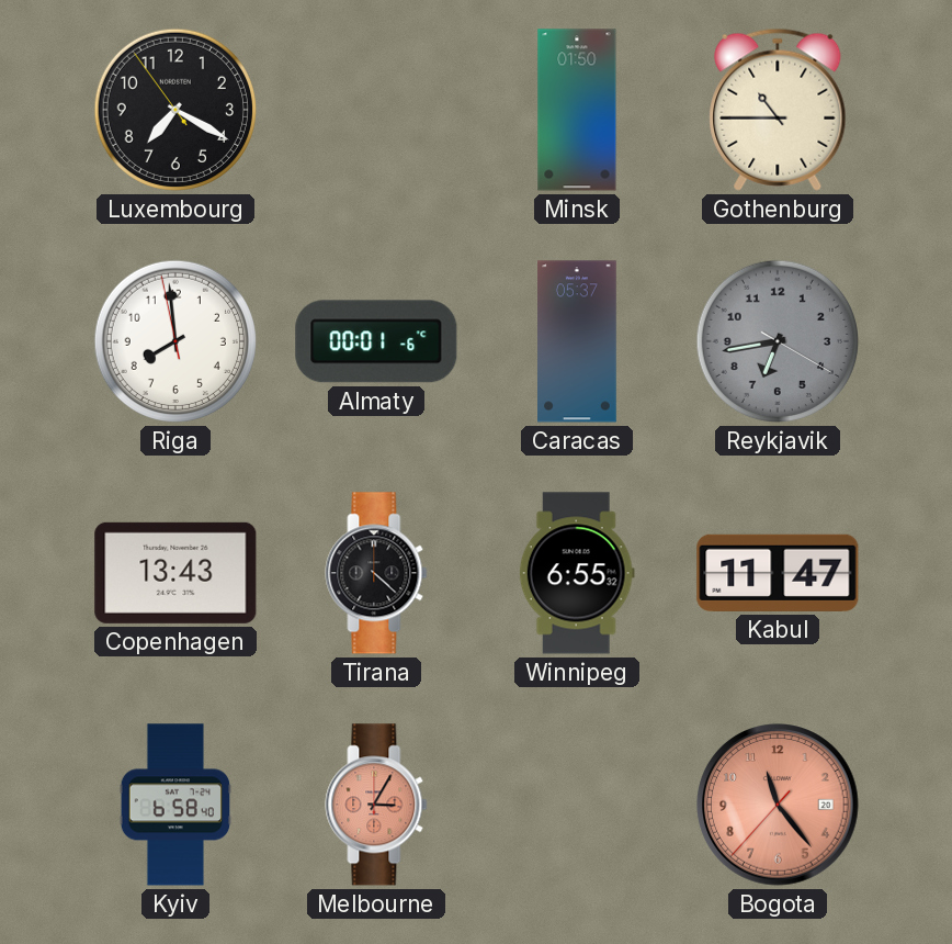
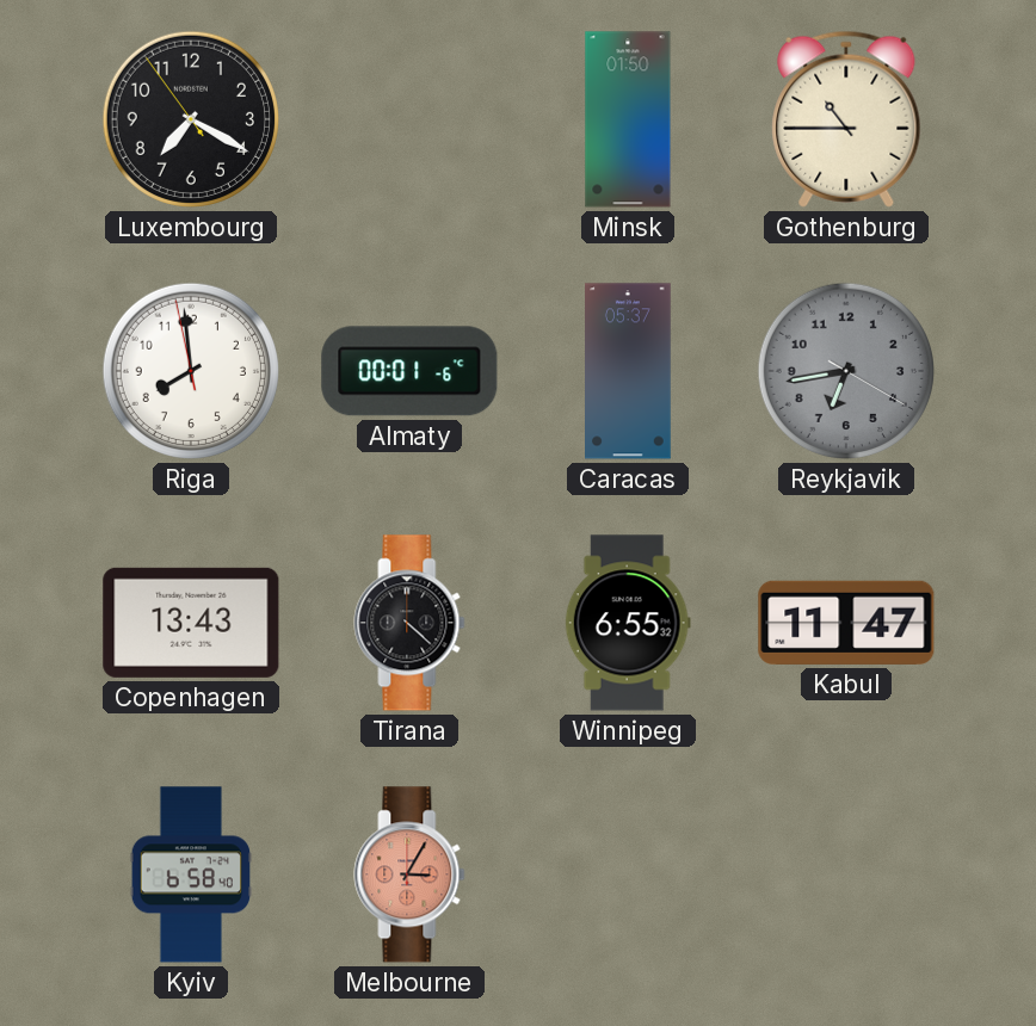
Bogota: 11:23 -> none
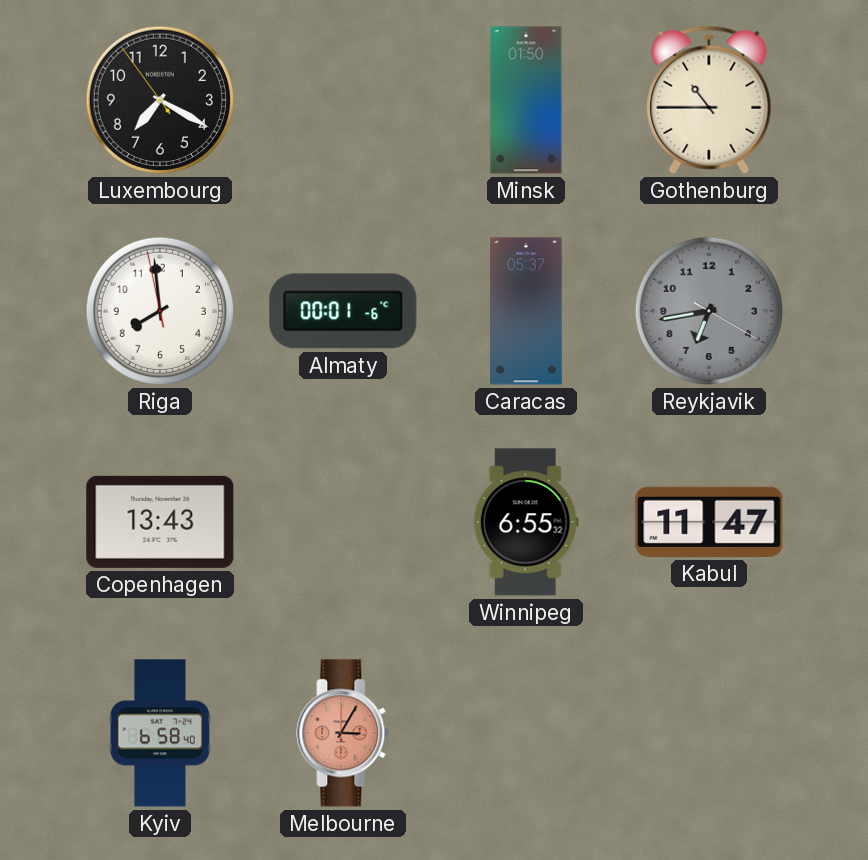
Tirana: 4:22 -> none
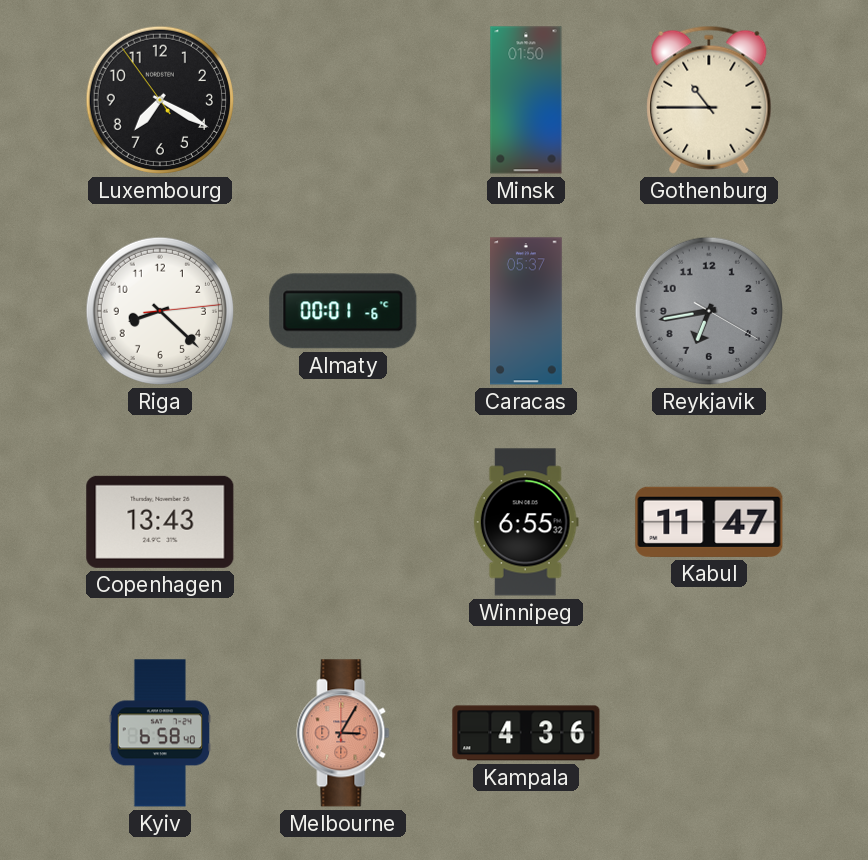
Riga: 7:58 -> 8:22
Kampala: none -> 4:36
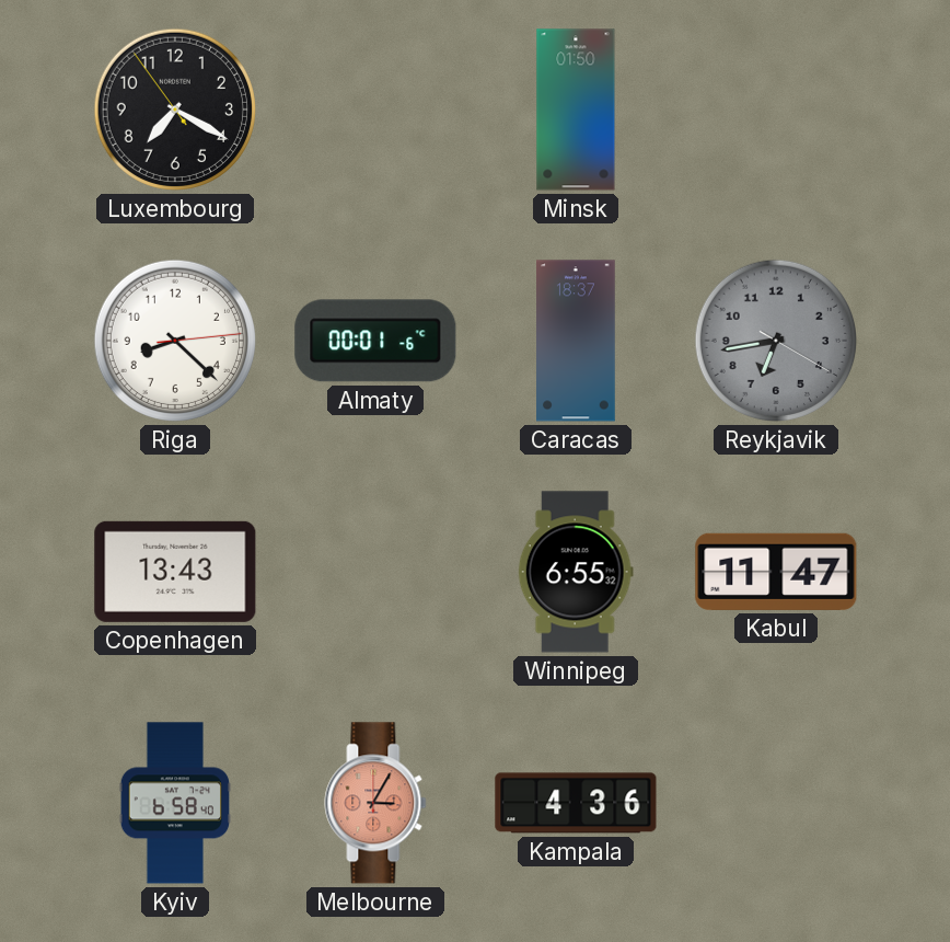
Gothenburg: 10:45 -> none
Caracas: 05:37 -> 18:37
